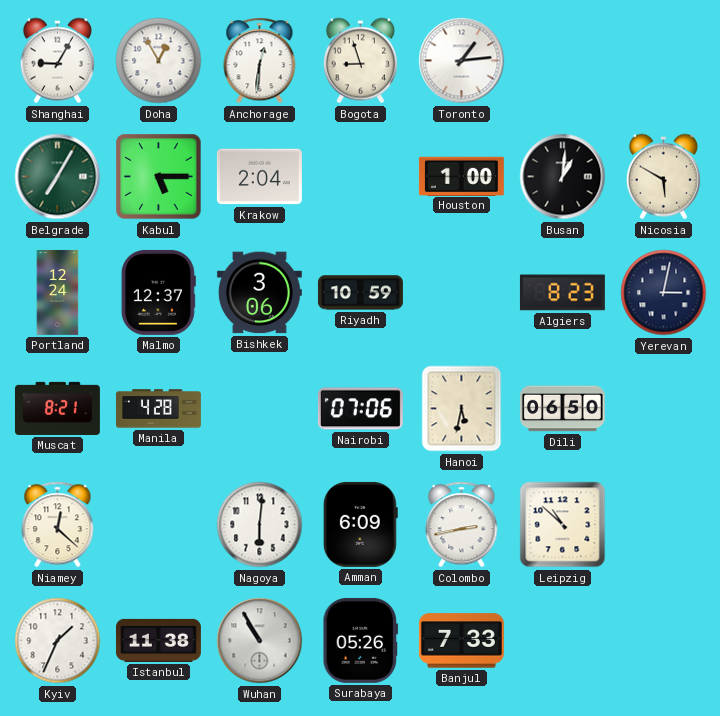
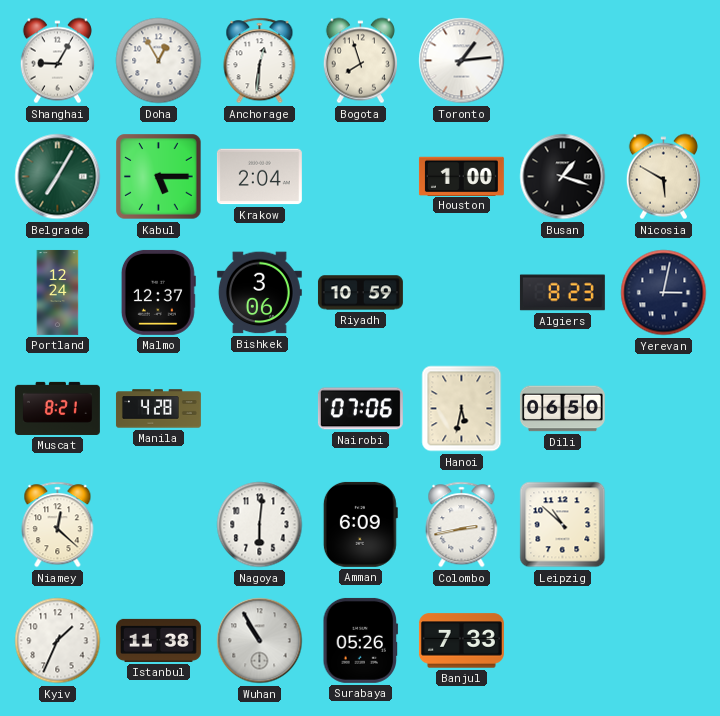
Bogota: 8:57 -> 7:57
Busan: 1:01 -> 1:18
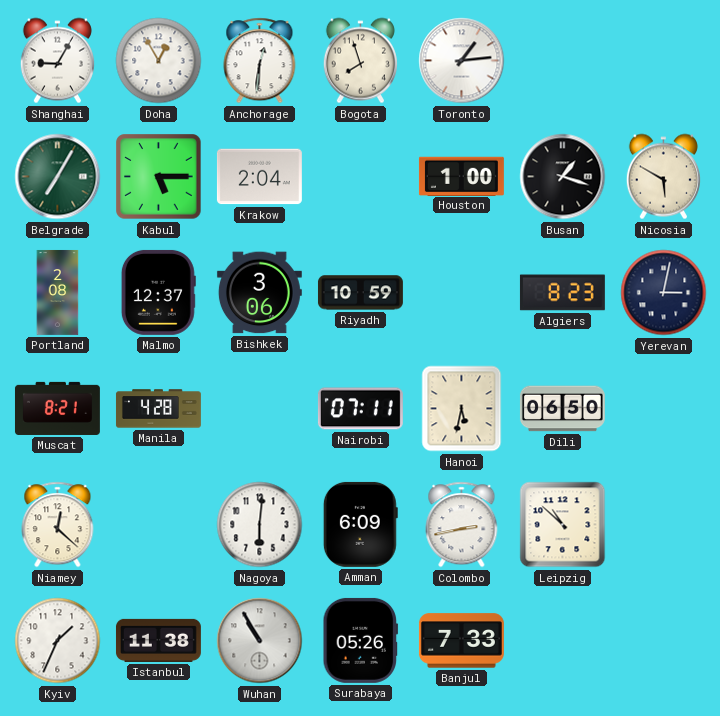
Portland: 12:24 -> 2:08
Nairobi: 07:06 -> 07:11
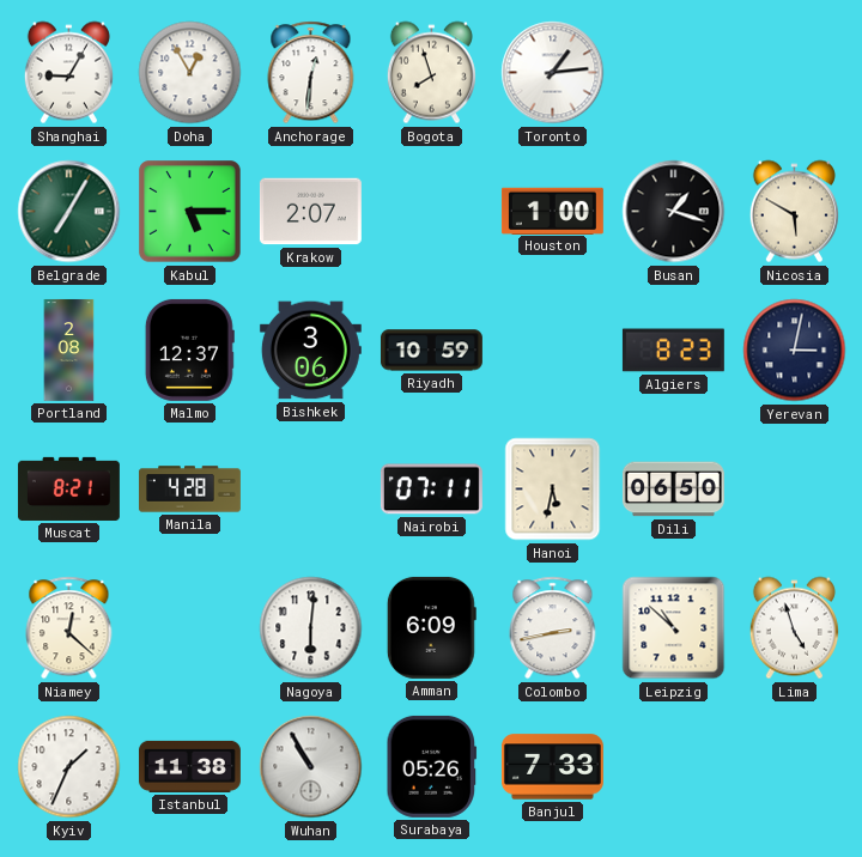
Krakow: 2:04 -> 2:07
Lima: none -> 4:57
